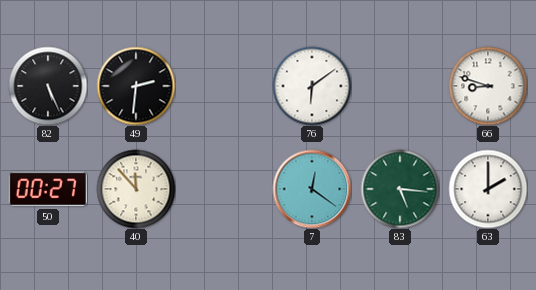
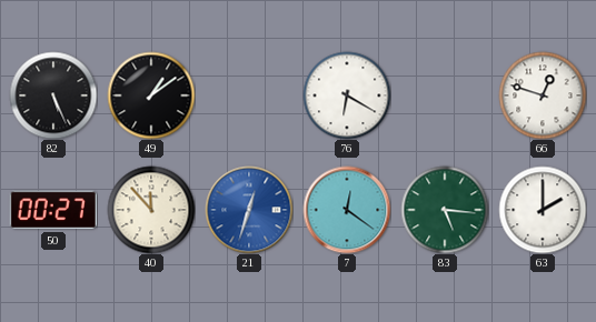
49: 2:31 -> 1:09
76: 6:09 -> 6:20
66: 8:48 -> 12:48
21: none -> 12:33
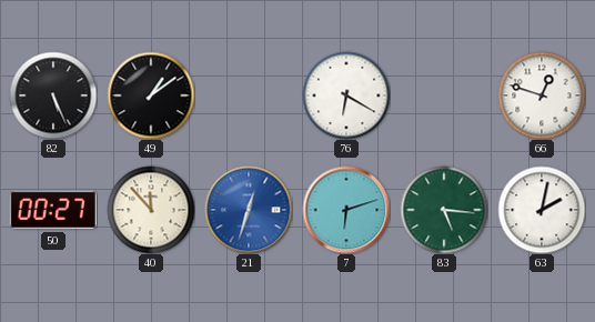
7: 12:21 -> 6:12
63: 2:00 -> 2:02
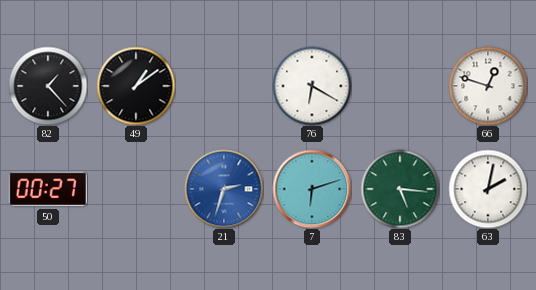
82: 5:26 -> 1:23
40: 11:53 -> none
21: 12:33 -> 2:33
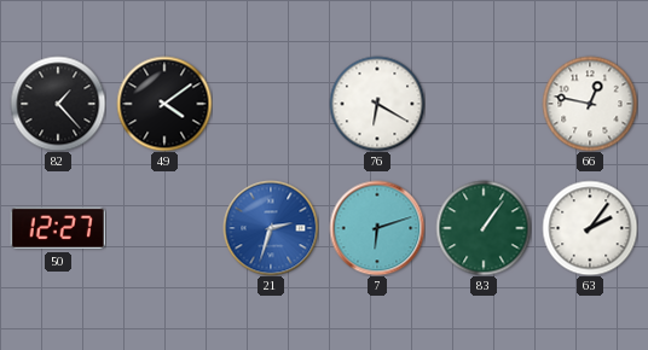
49: 1:09 -> 4:09
66: 12:48 -> 12:47
50: 00:27 -> 12:27
83: 5:16 -> 1:06
63: 2:02 -> 2:06
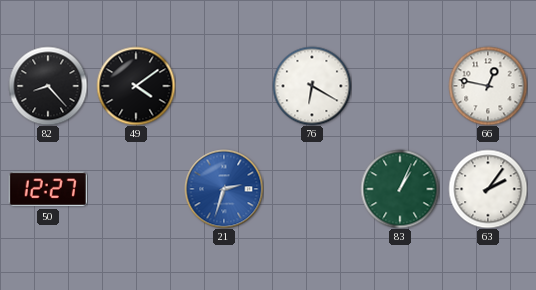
82: 1:23 -> 8:23
7: 6:12 -> none
83: 1:06 -> 1:04
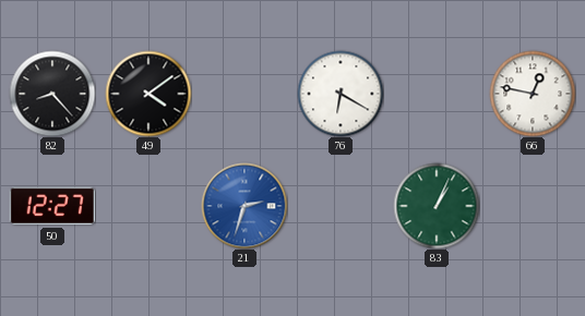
63: 2:06 -> none
